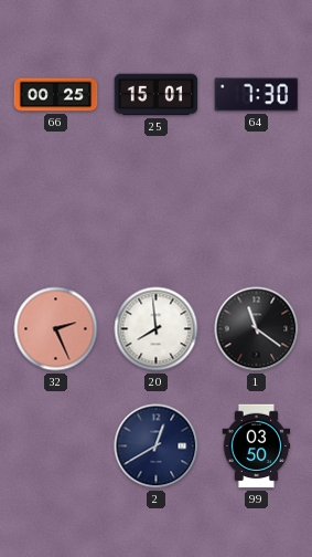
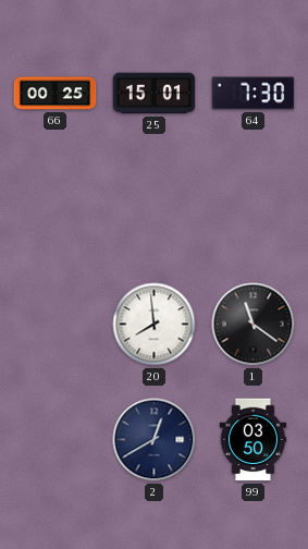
32: 2:26 -> none
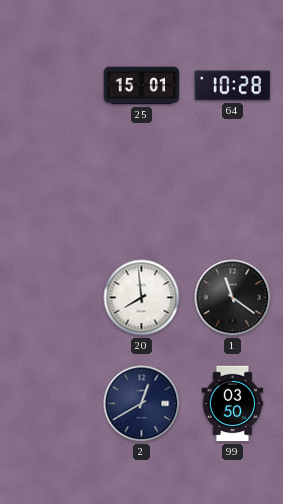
66: 00:25 -> none
64: 7:30 -> 10:28
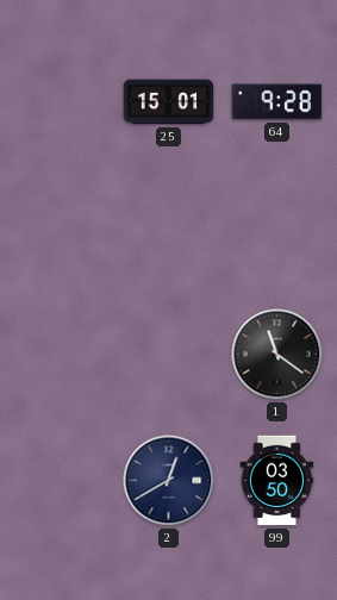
64: 10:28 -> 9:28
20: 7:59 -> none
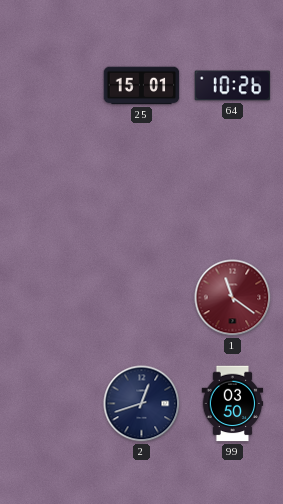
64: 9:28 -> 10:26
1 dial: black -> burgundy
2: 12:40 -> 12:42
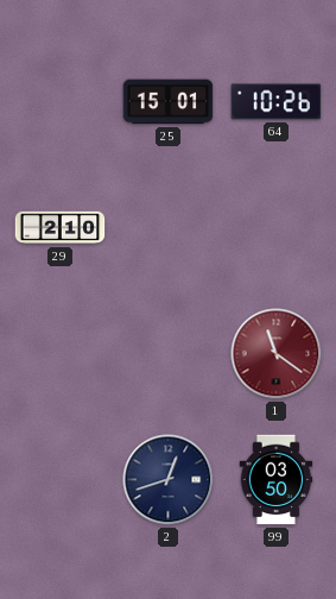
29: none -> 2:10
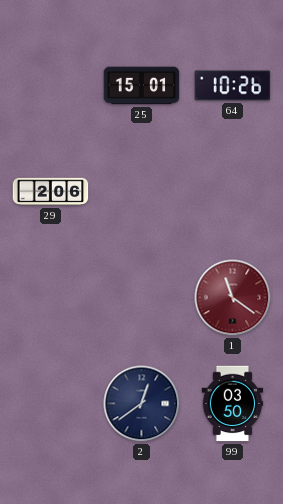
29: 2:10 -> 2:06
2: 12:42 -> 12:39
